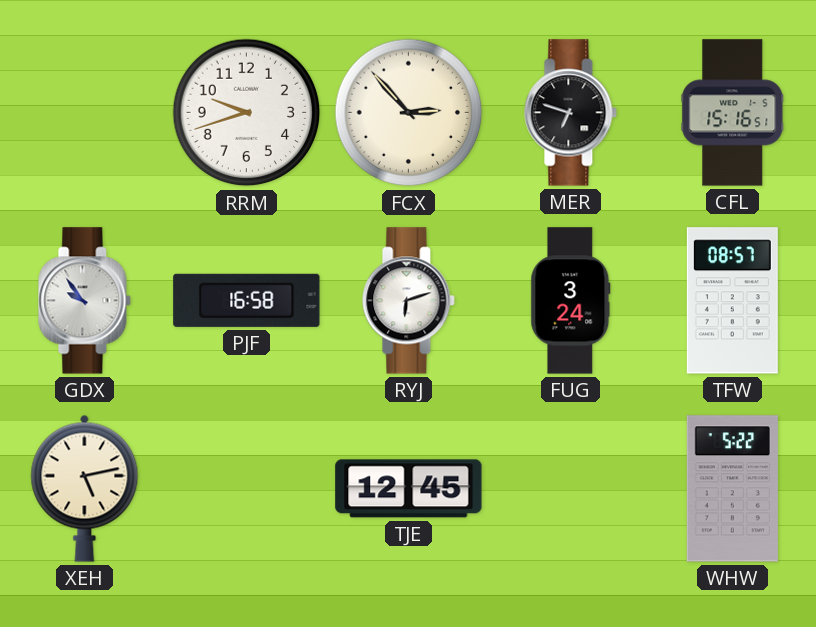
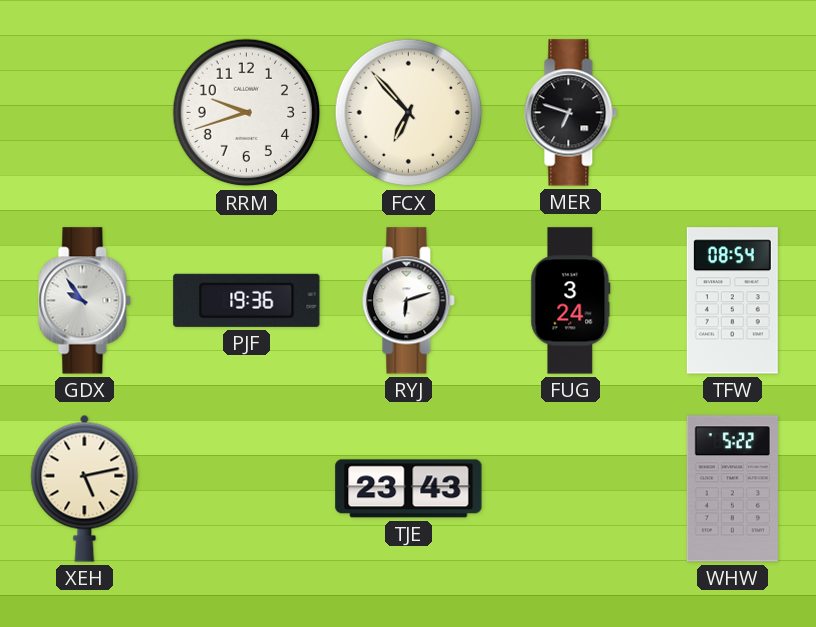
FCX: 2:53 -> 6:53
CFL: 15:16 -> none
PJF: 16:58 -> 19:36
TFW: 08:57 -> 08:54
TJE: 12:45 -> 23:43
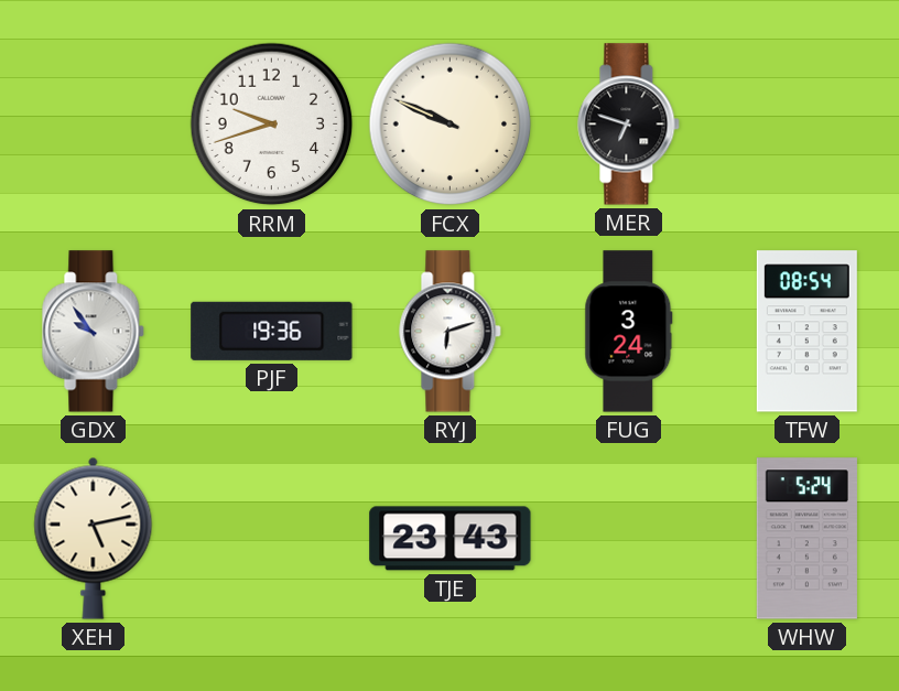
FCX: 6:53 -> 9:49
WHW: 5:22 -> 5:24
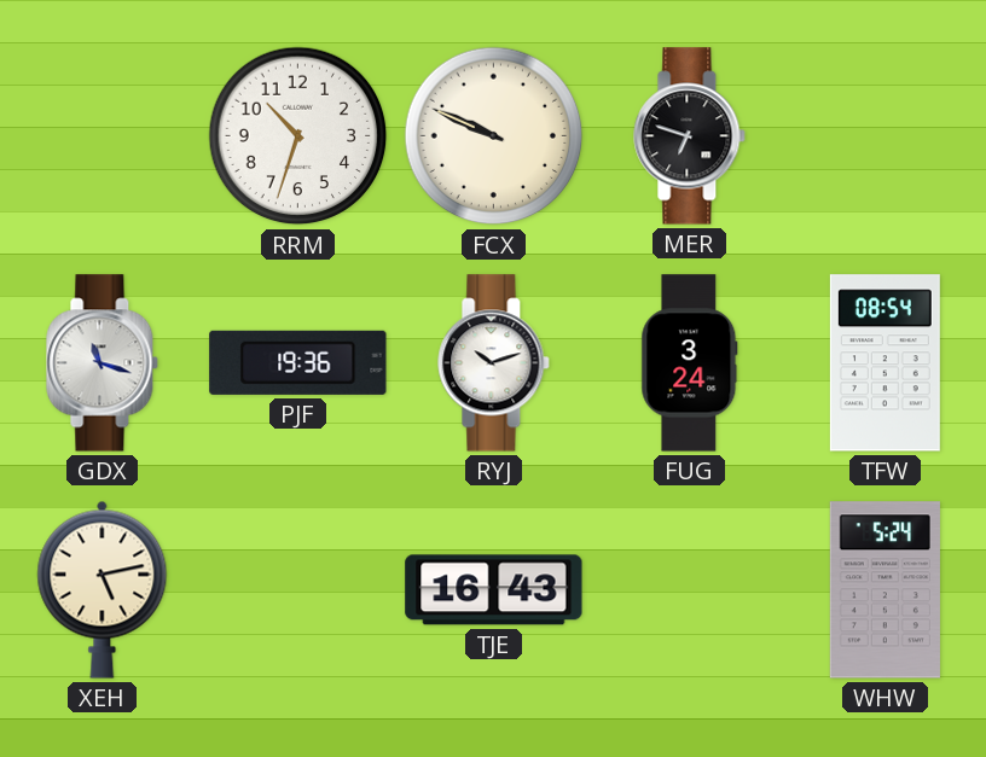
RRM: 9:42 -> 10:33
GDX: 9:54 -> 11:18
RYJ: 6:12 -> 10:12
TJE: 23:43 -> 16:43
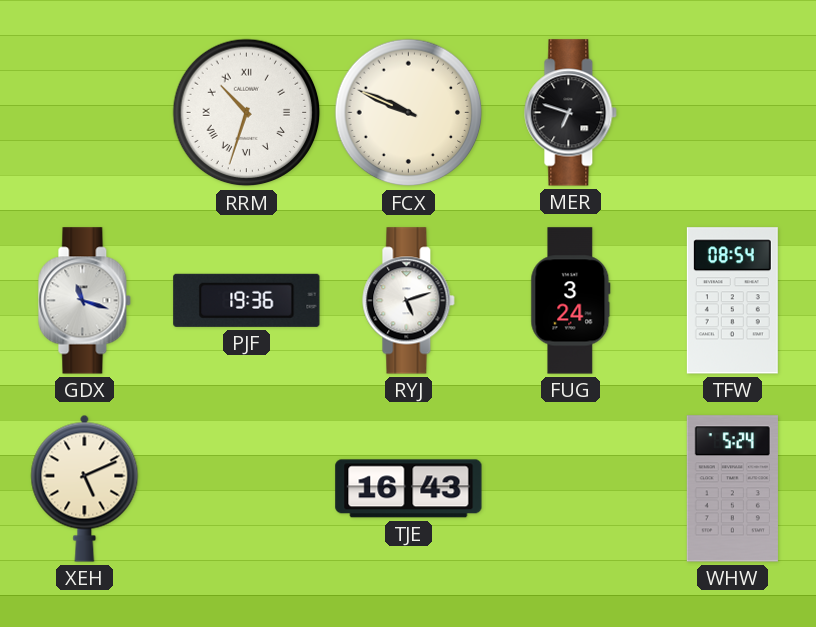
RRM numerals: Arabic -> Roman
RYJ: 10:12 -> 5:12
XEH: 5:13 -> 5:11
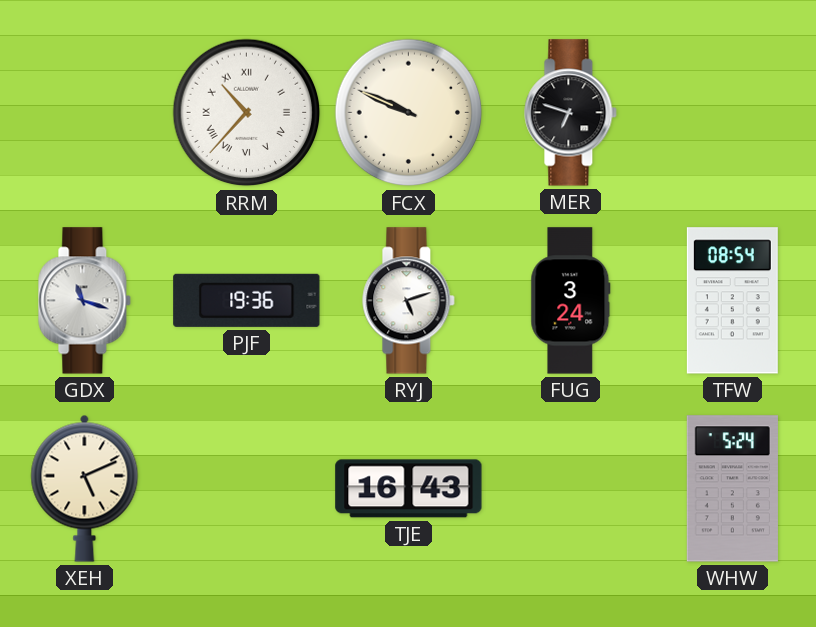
RRM: 10:33 -> 10:37
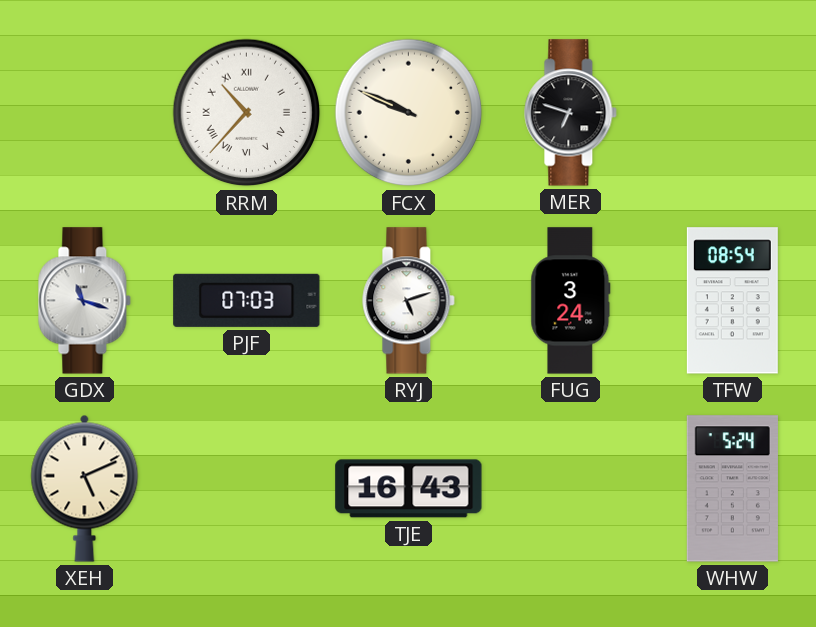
PJF: 19:36 -> 07:03
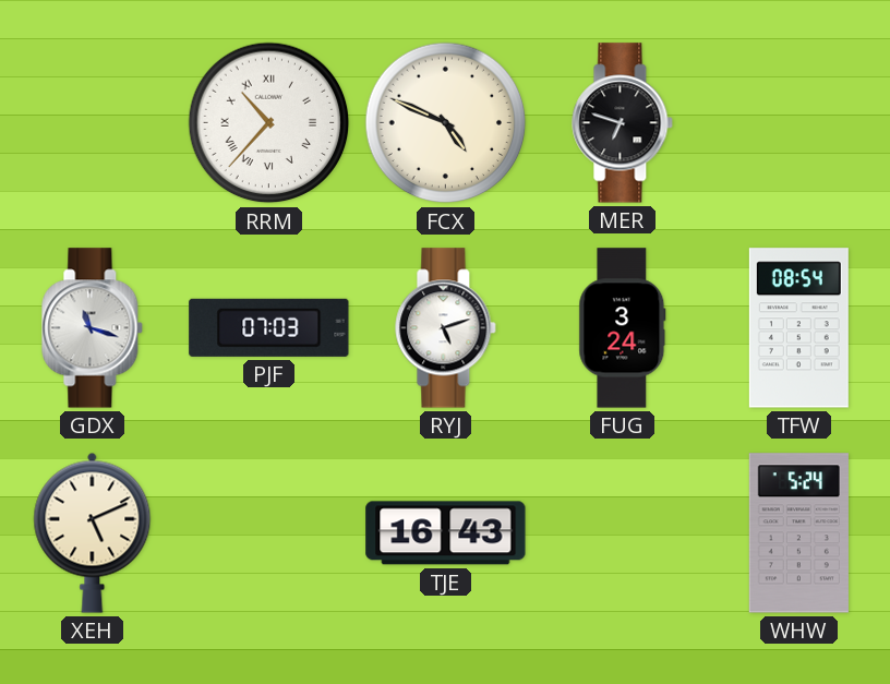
FCX: 9:49 -> 4:49
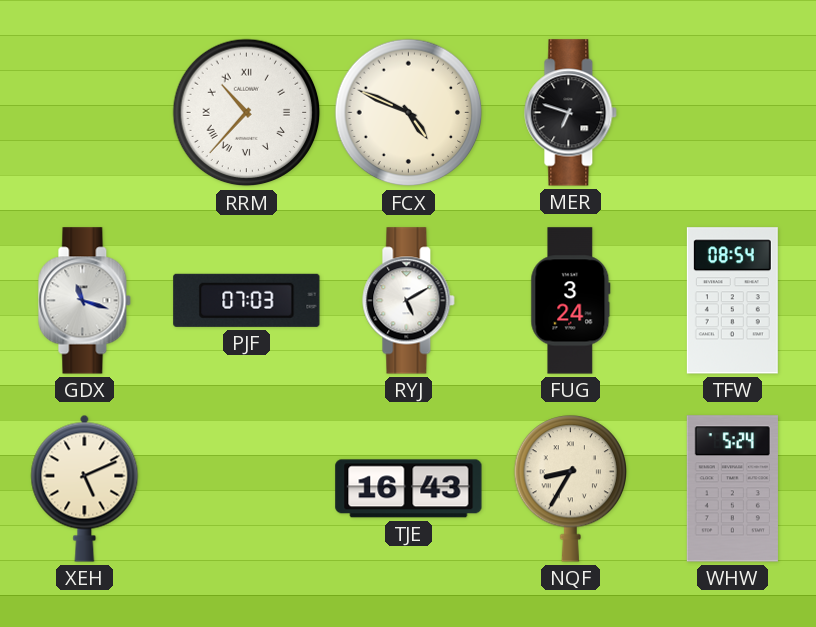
RYJ: 5:12 -> 5:10
NQF: none -> 8:35
